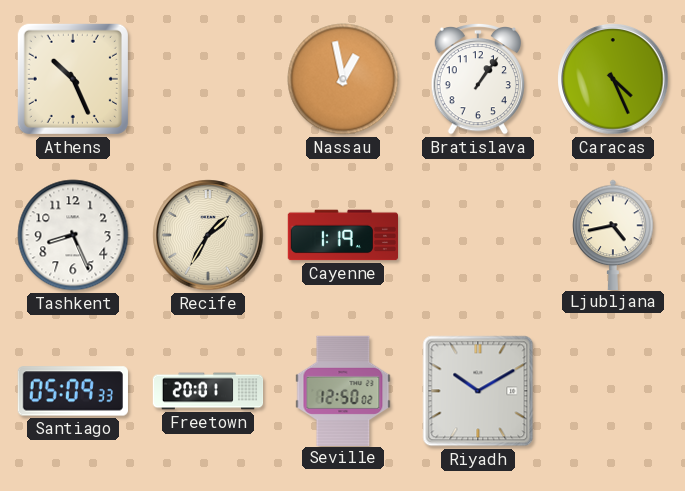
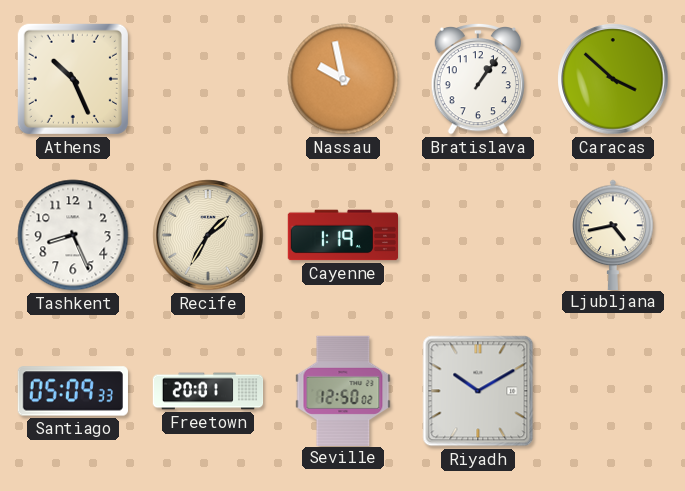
Nassau: 12:58 -> 9:58
Caracas: 4:26 -> 3:52
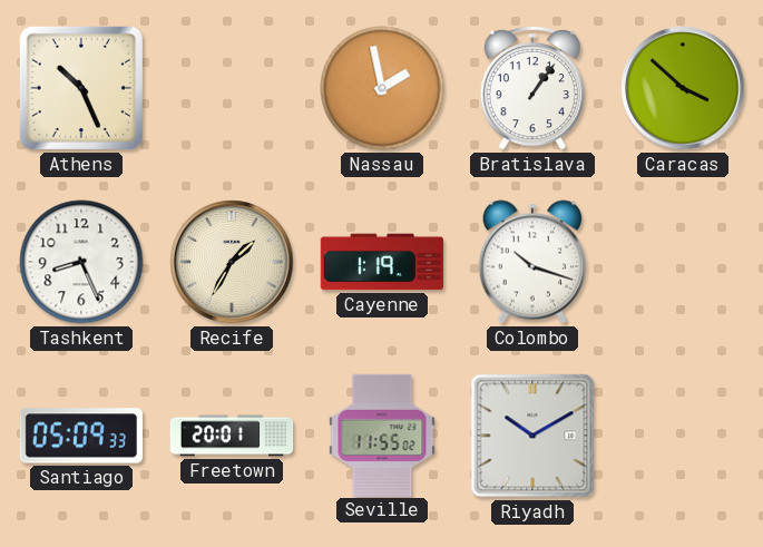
Nassau: 9:58 -> 1:58
Colombo: none -> 10:18
Ljubljana: 4:43 -> none
Seville: 12:50 -> 11:55
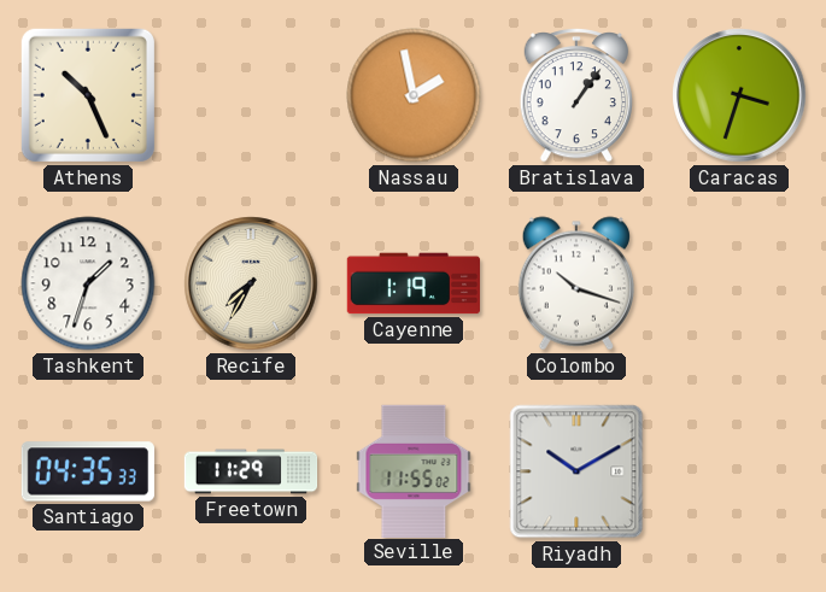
Caracas: 3:52 -> 3:33
Tashkent: 8:26 -> 1:33
Recife: 1:35 -> 7:35
Santiago: 05:09 -> 04:35
Freetown: 20:01 -> 11:29
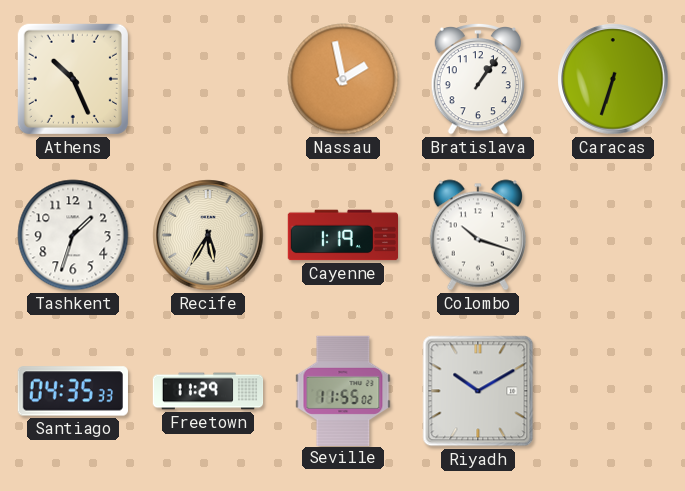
Caracas: 3:33 -> 6:33
Recife: 7:35 -> 5:35
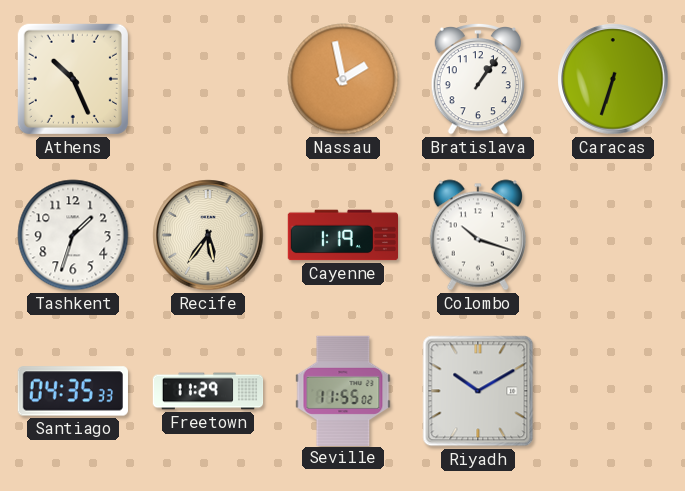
Recife: 5:35 -> 5:36
